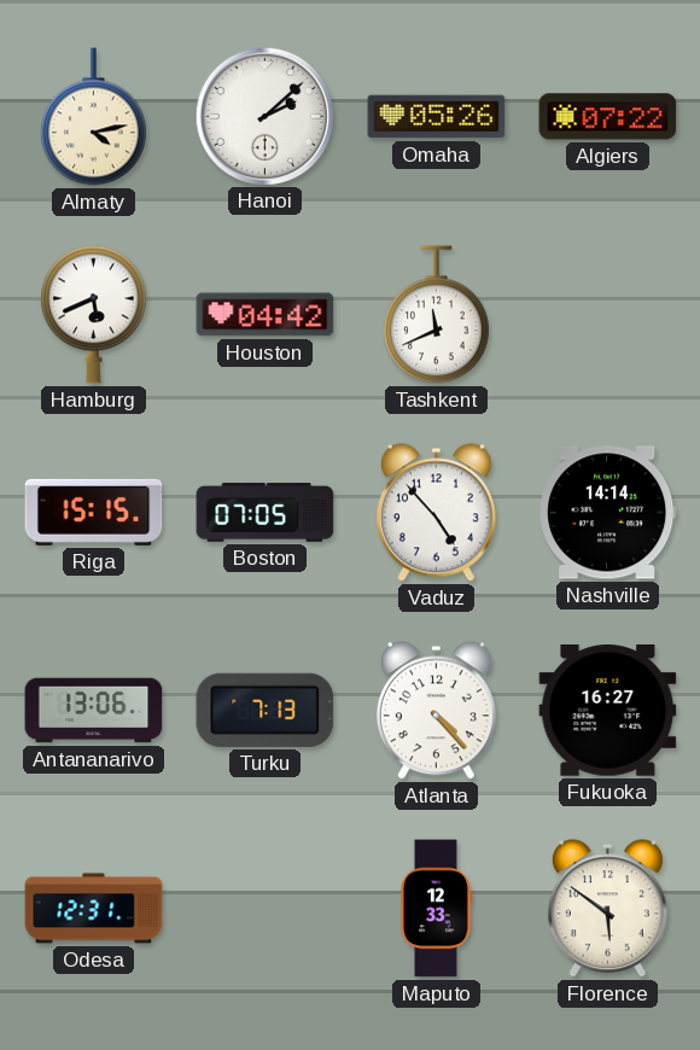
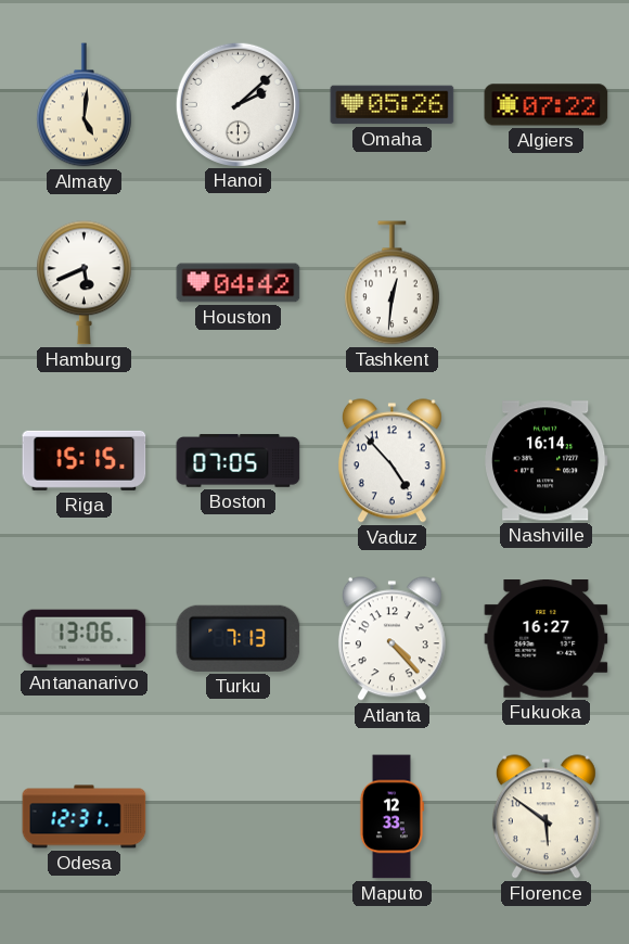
Almaty: 4:13 -> 5:01
Tashkent: 11:41 -> 12:31
Nashville: 14:14 -> 16:14
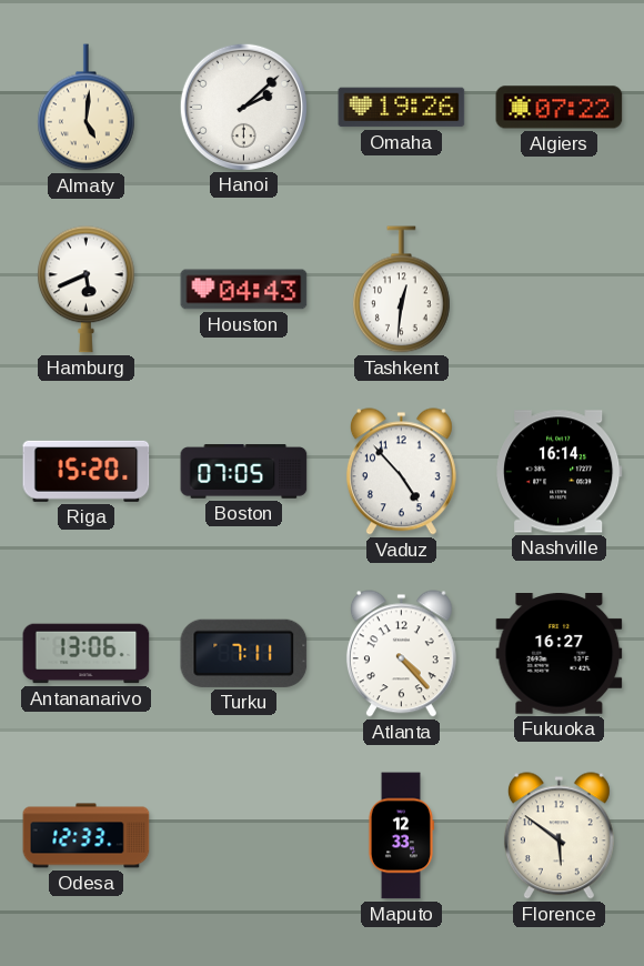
Omaha: 05:26 -> 19:26
Houston: 04:42 -> 04:43
Riga: 15:15 -> 15:20
Turku: 7:13 -> 7:11
Odesa: 12:31 -> 12:33
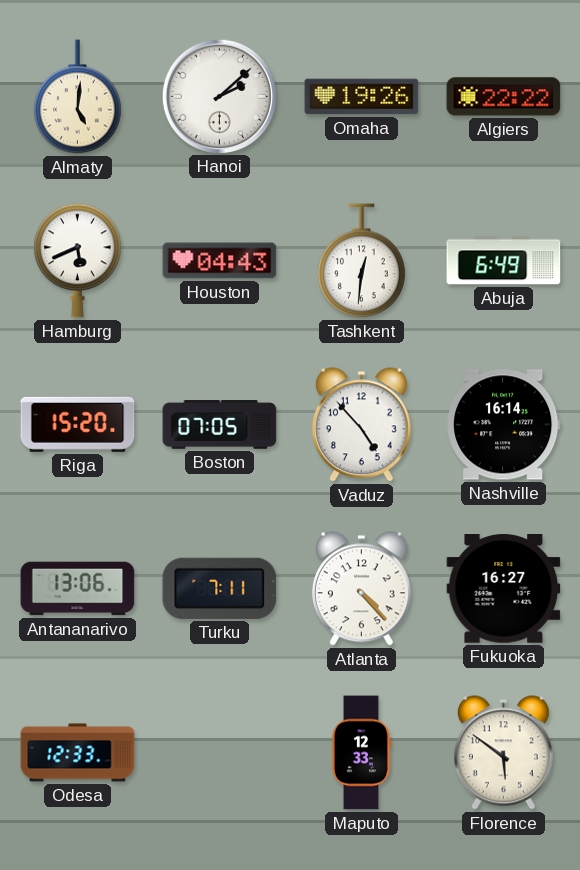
Algiers: 07:22 -> 22:22
Abuja: none -> 6:49
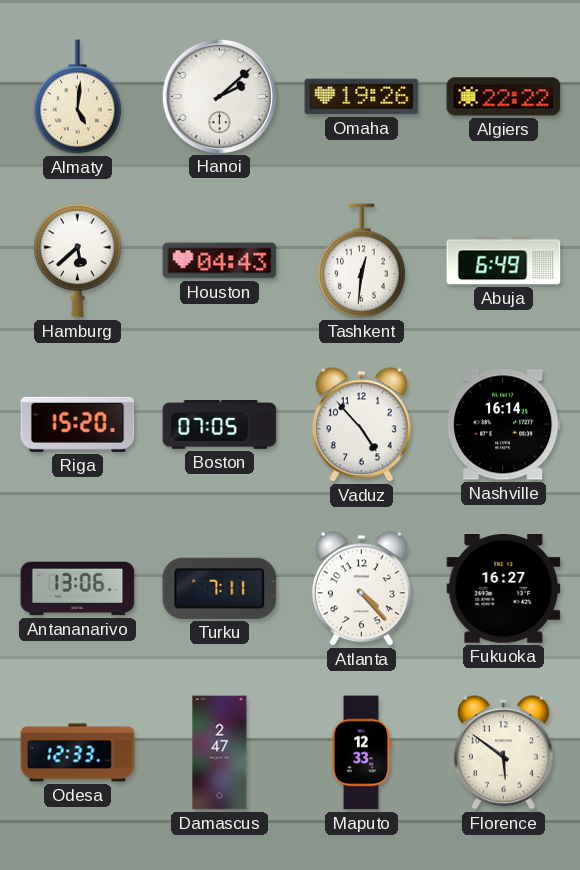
Hamburg: 5:41 -> 5:38
Damascus: none -> 2:47
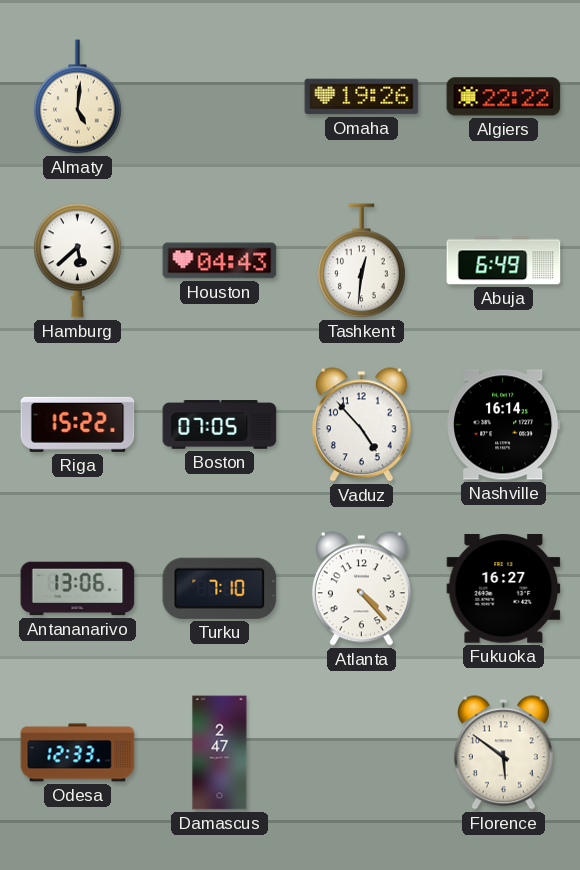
Hanoi: 2:08 -> none
Riga: 15:20 -> 15:22
Turku: 7:11 -> 7:10
Maputo: 12:33 -> none
